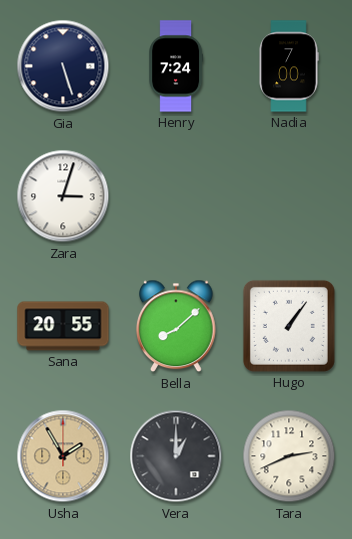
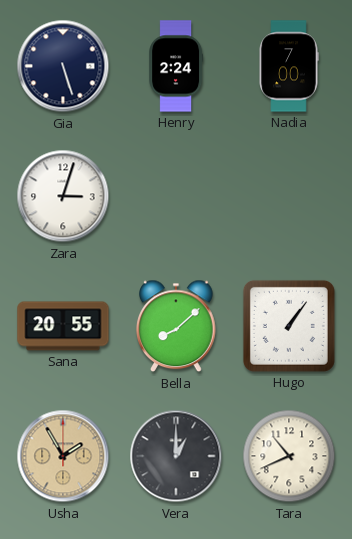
Henry: 7:24 -> 2:24
Tara: 2:41 -> 10:41
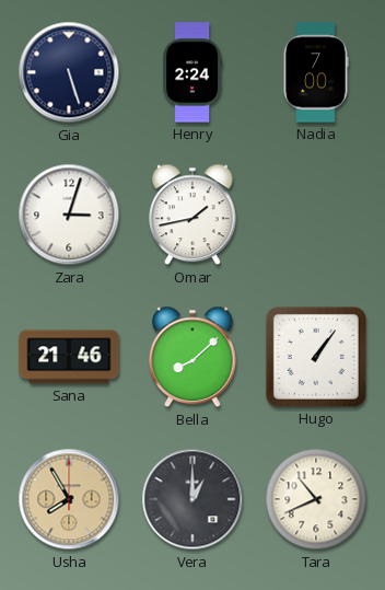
Omar: none -> 1:43
Sana: 20:55 -> 21:46
Usha: 1:55 -> 7:55
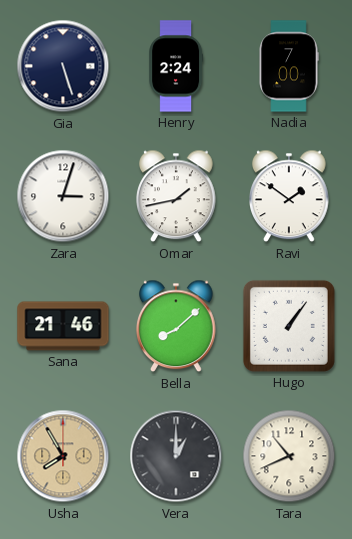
Ravi: none -> 1:51
